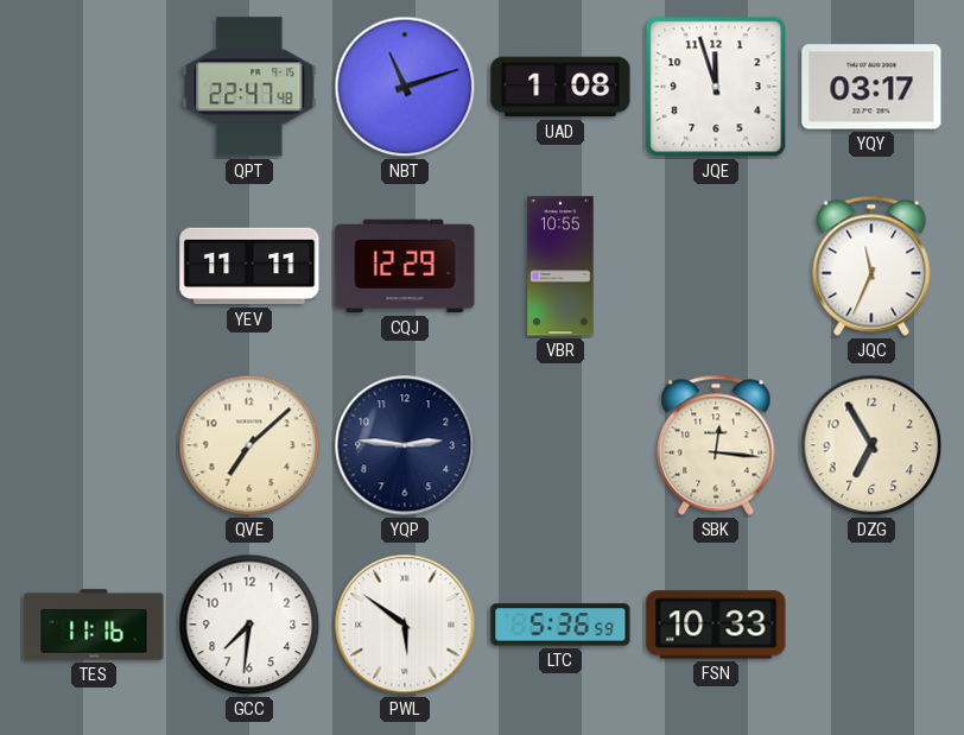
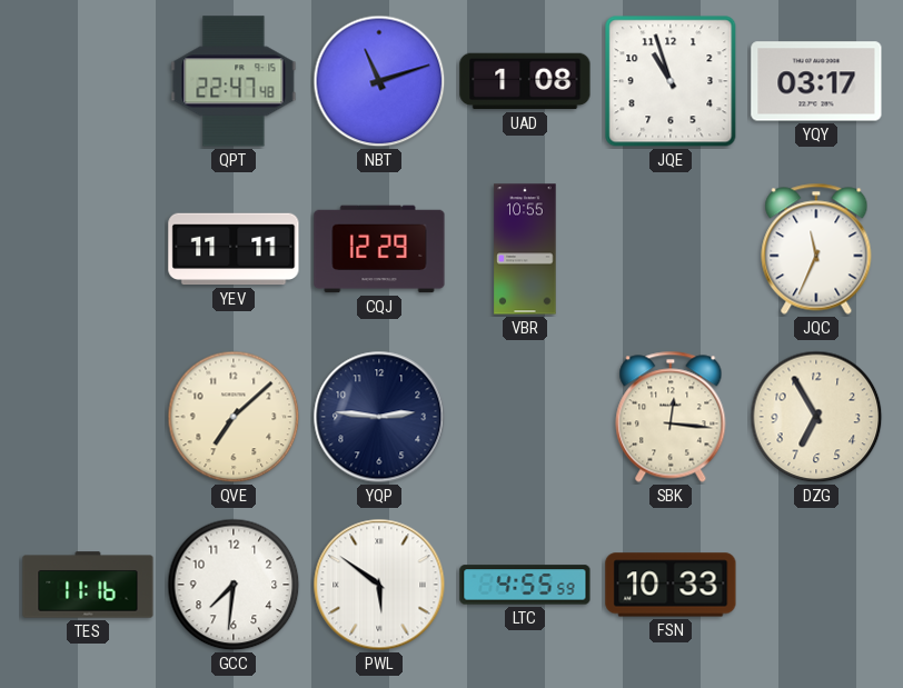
JQE: 11:57 -> 10:57
LTC: 5:36 -> 4:55
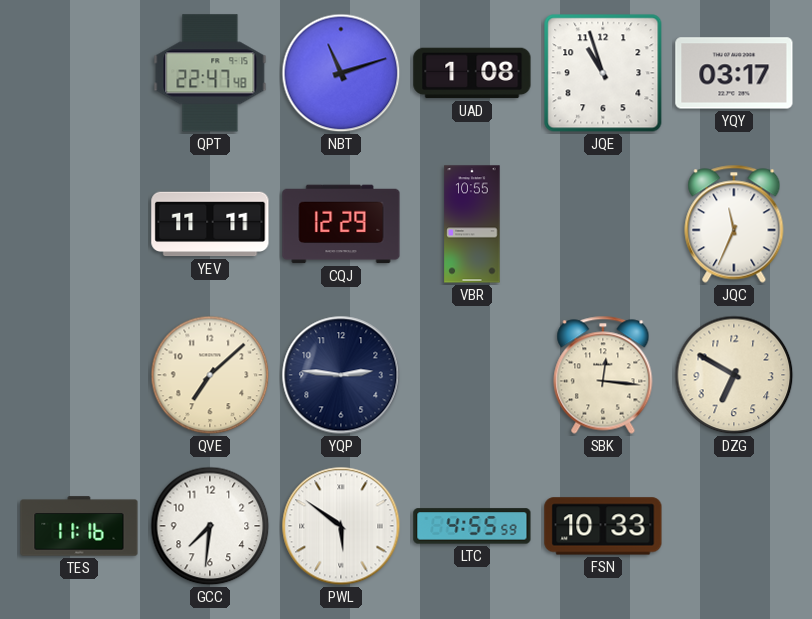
DZG: 6:55 -> 6:50
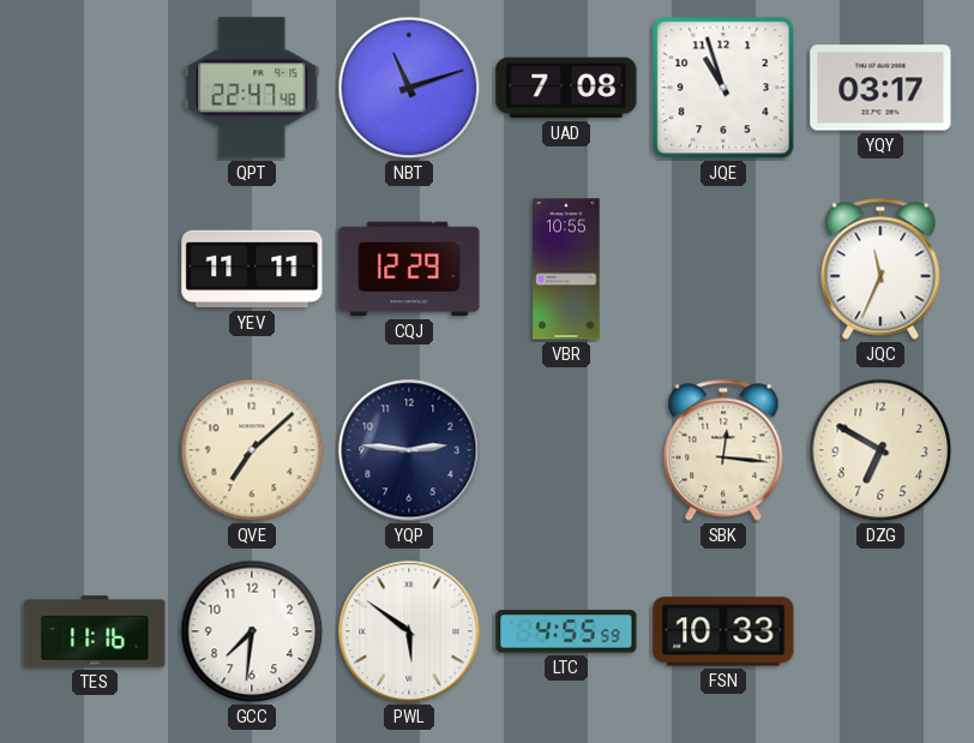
UAD: 1:08 -> 7:08
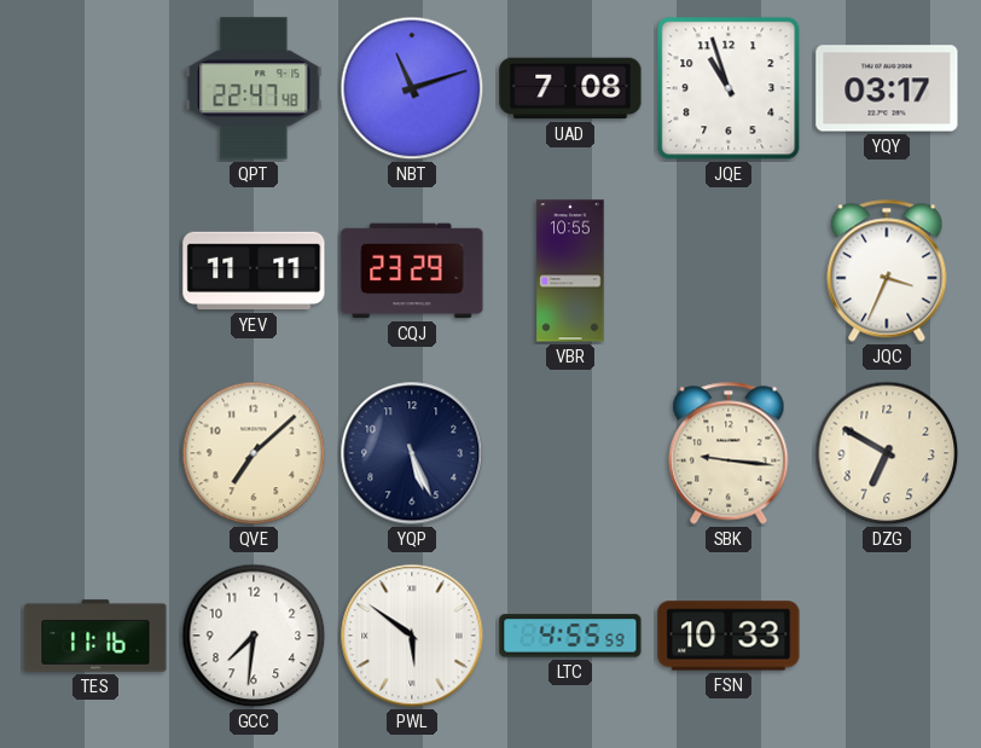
CQJ: 12:29 -> 23:29
JQC: 11:34 -> 3:34
YQP: 2:46 -> 5:26
SBK: 12:16 -> 9:16
